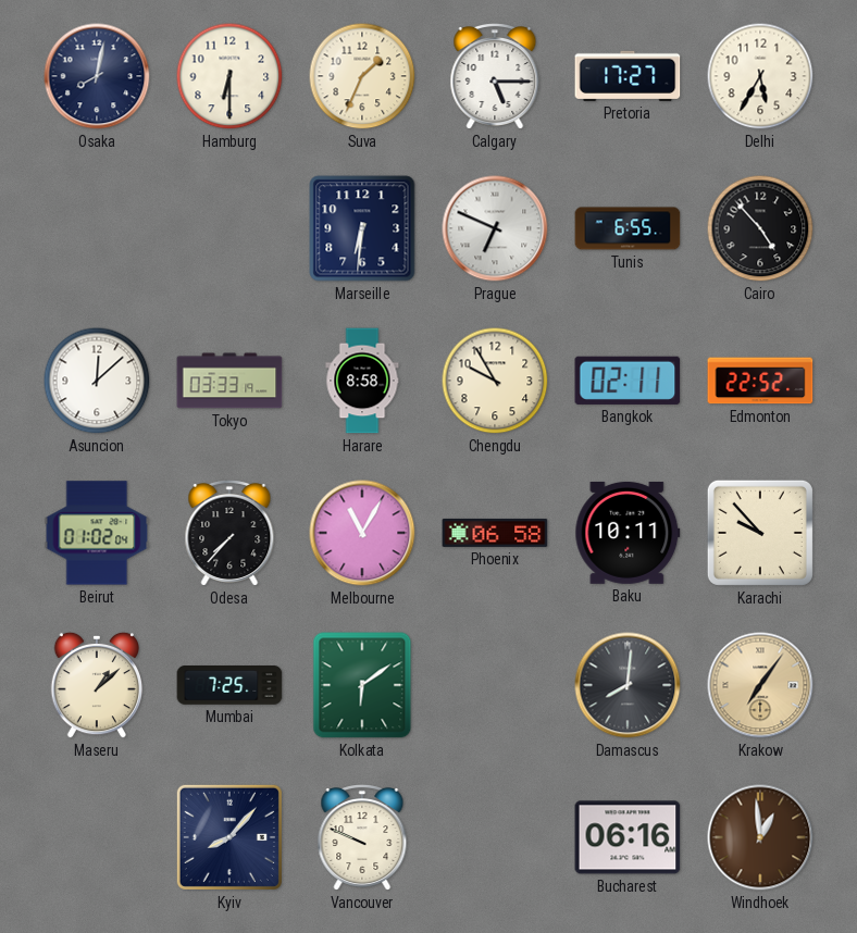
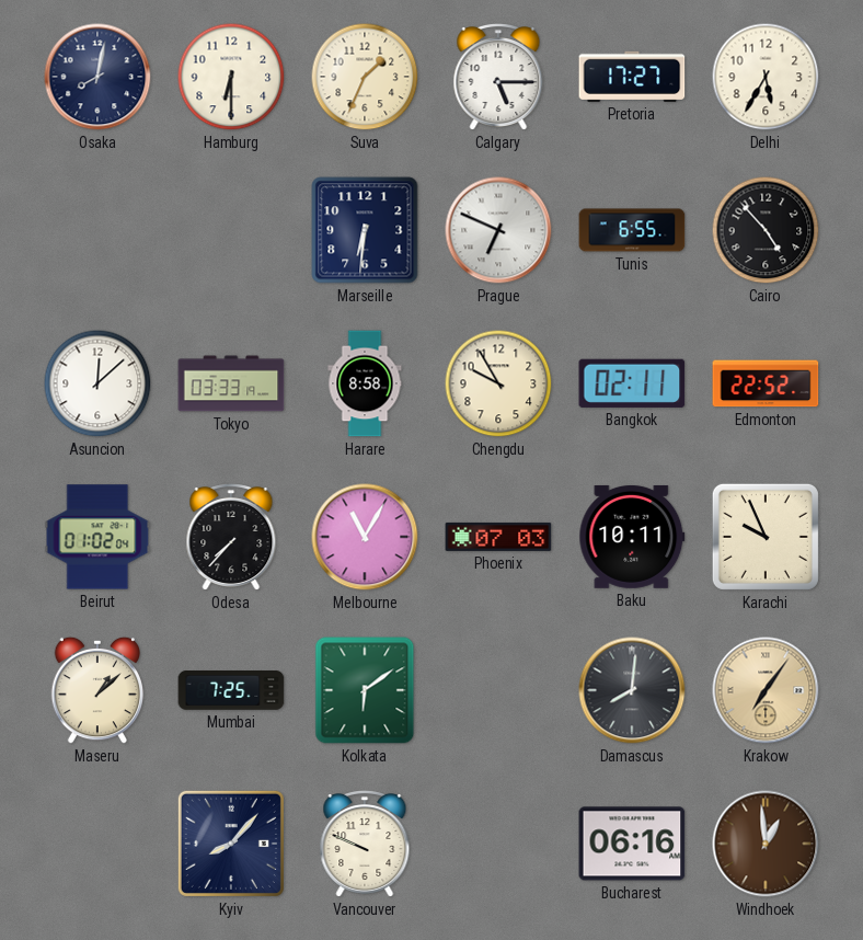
Phoenix: 06:58 -> 07:03
Karachi: 9:53 -> 9:56
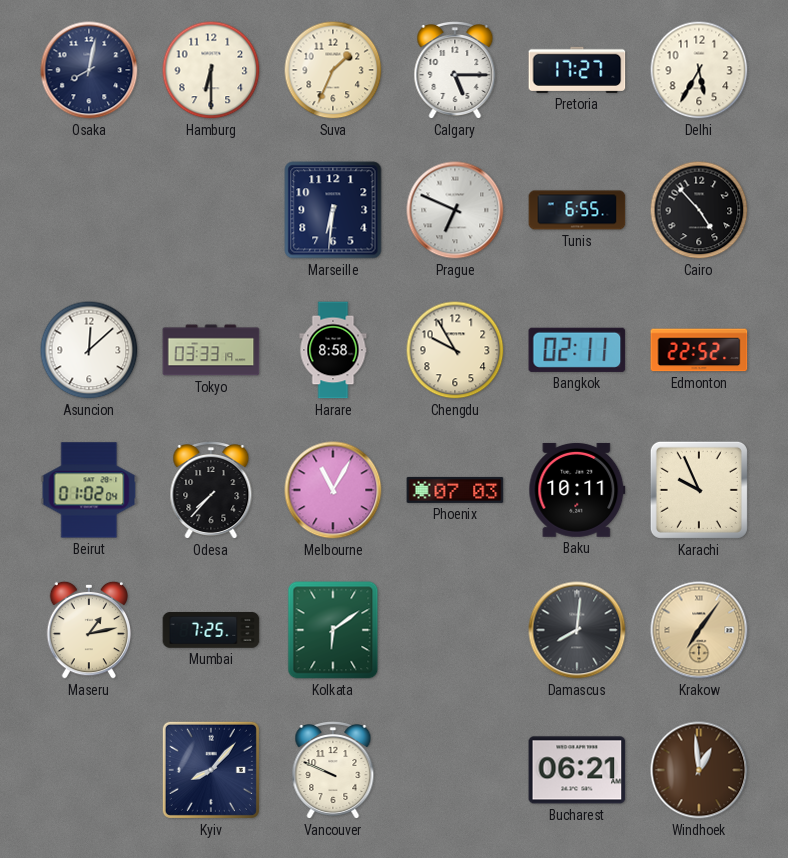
Maseru: 1:08 -> 1:13
Bucharest: 06:16 -> 06:21
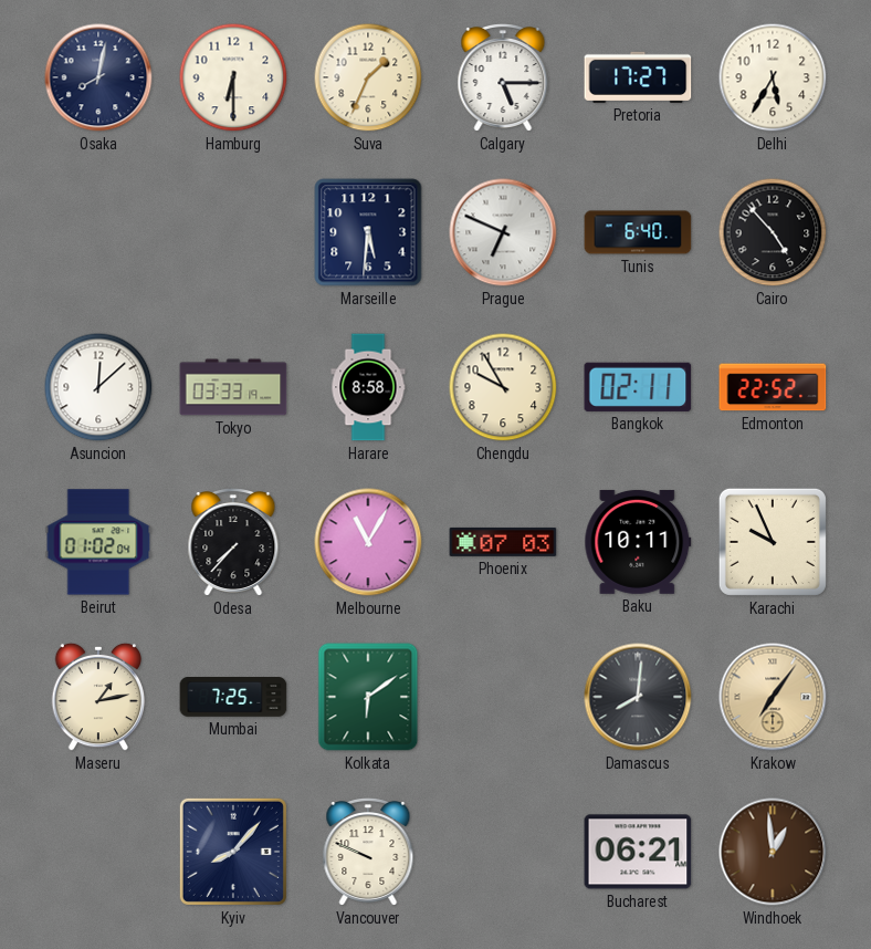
Marseille: 6:31 -> 5:31
Tunis: 6:55 -> 6:40
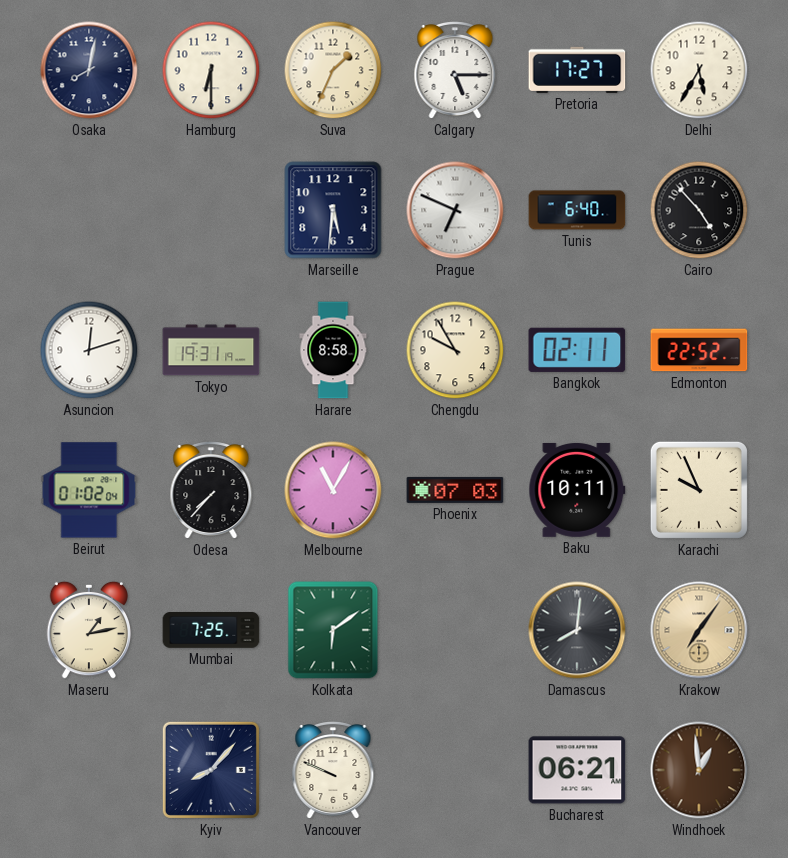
Asuncion: 12:08 -> 12:12
Tokyo: 03:33 -> 19:31
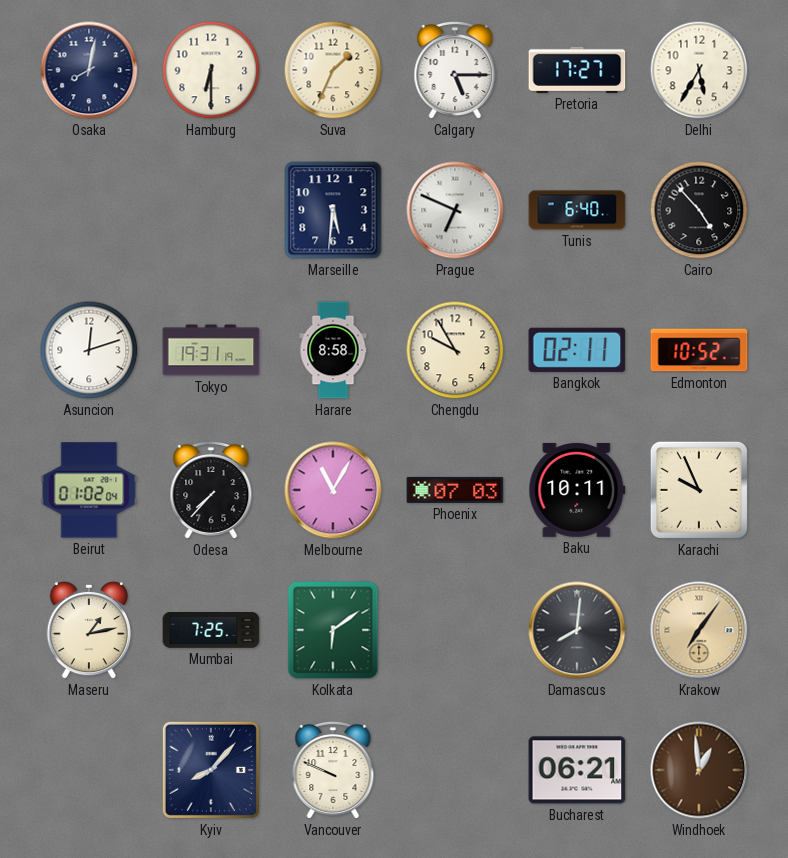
Edmonton: 22:52 -> 10:52
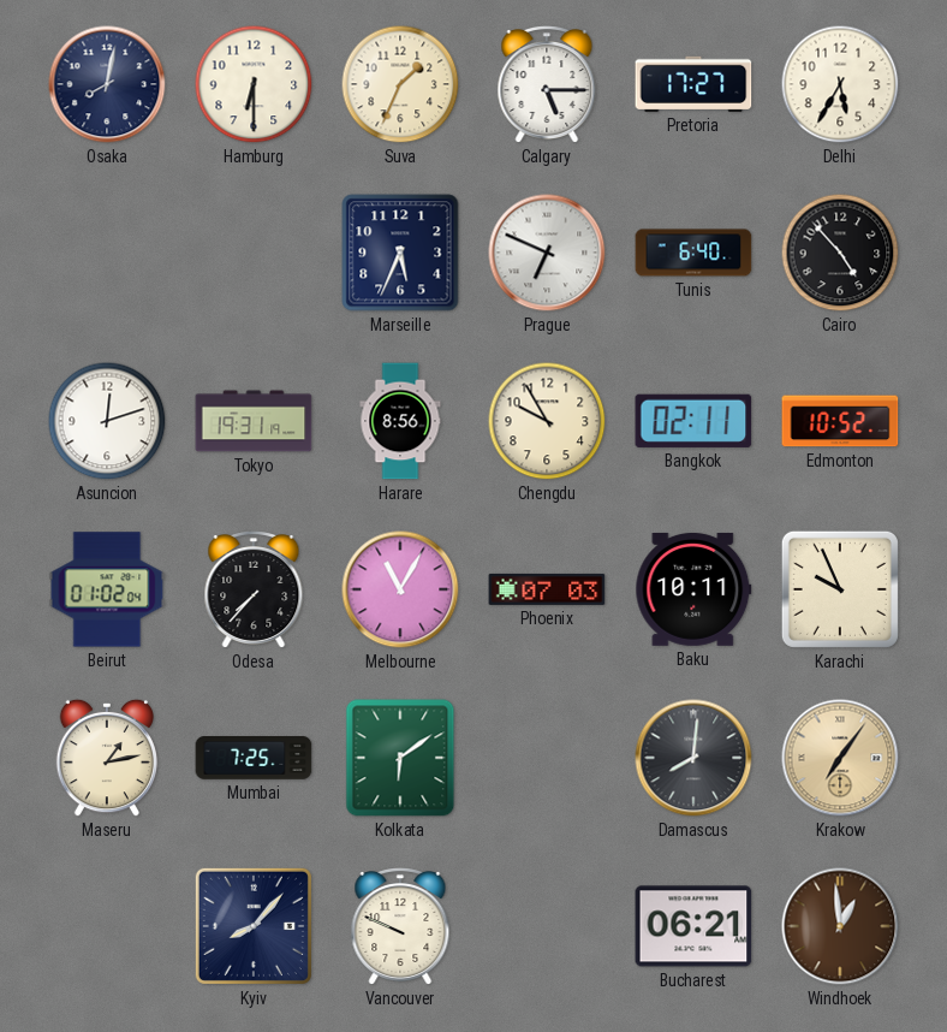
Marseille: 5:31 -> 5:34
Harare: 8:58 -> 8:56
